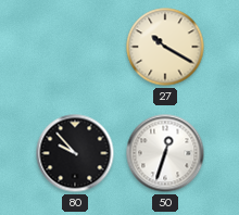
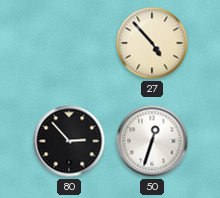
27: 10:20 -> 4:53
80: 9:53 -> 2:53
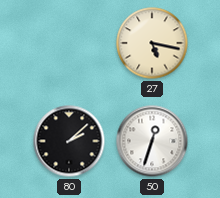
27: 4:53 -> 5:17
80: 2:53 -> 2:08
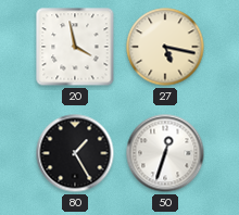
20: none -> 3:58
80: 2:08 -> 1:25
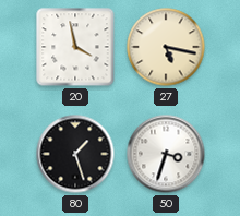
80: 1:25 -> 1:27
50: 12:33 -> 3:33
